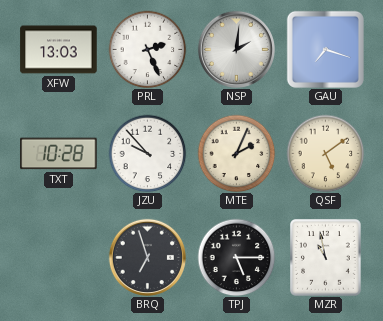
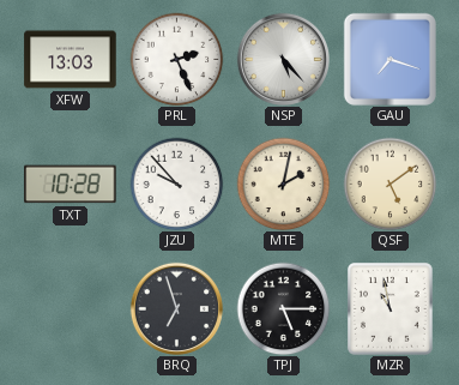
NSP: 2:01 -> 5:23
MTE: 2:04 -> 2:02
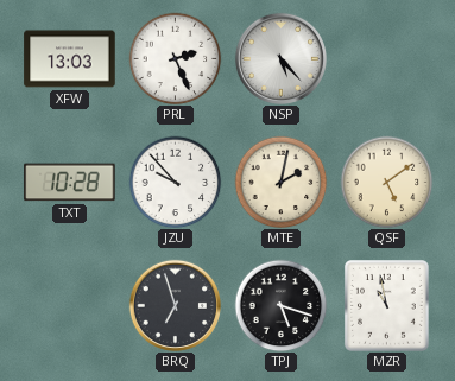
GAU: 7:18 -> none
TPJ: 5:15 -> 5:18
